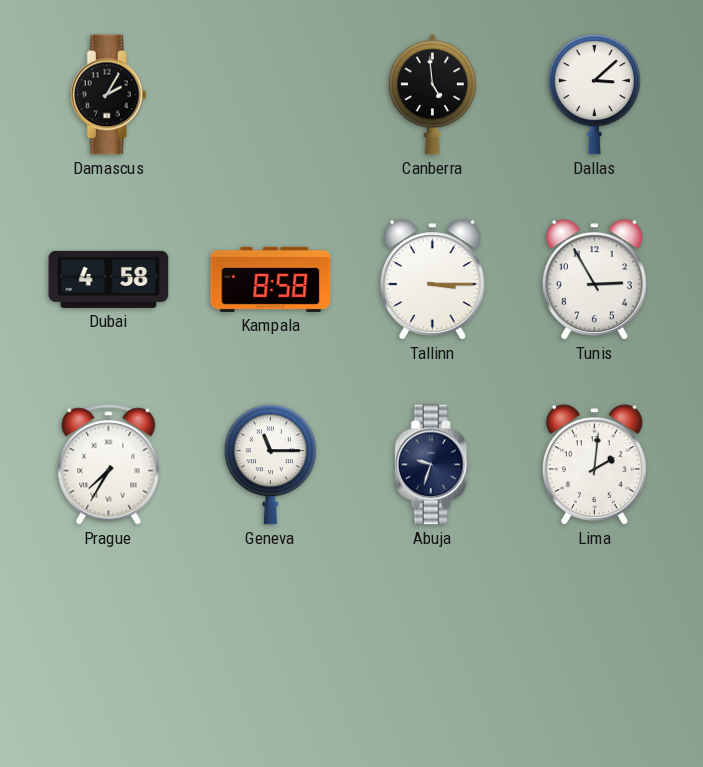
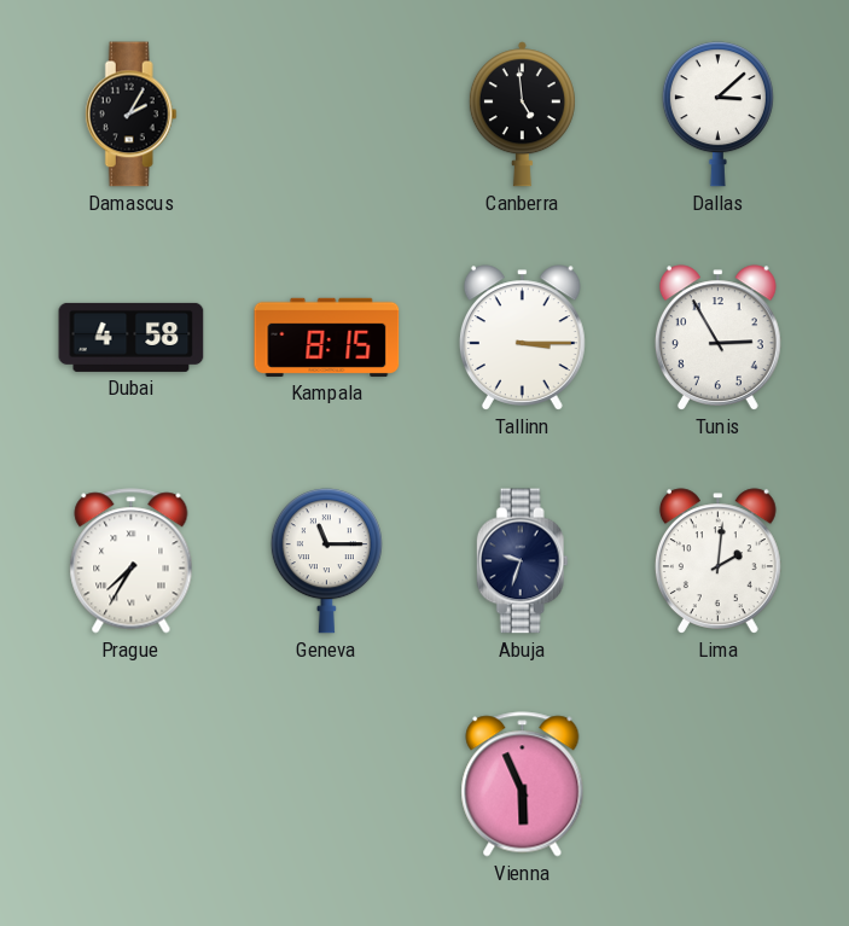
Kampala: 8:58 -> 8:15
Vienna: none -> 5:56
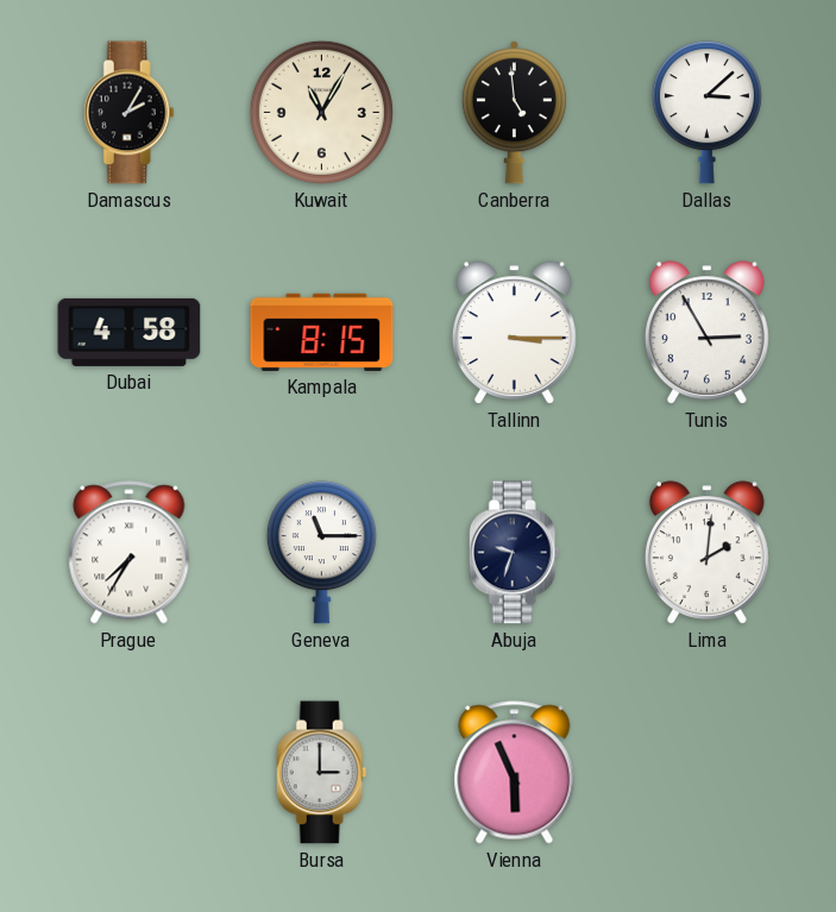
Kuwait: none -> 11:05
Bursa: none -> 3:00
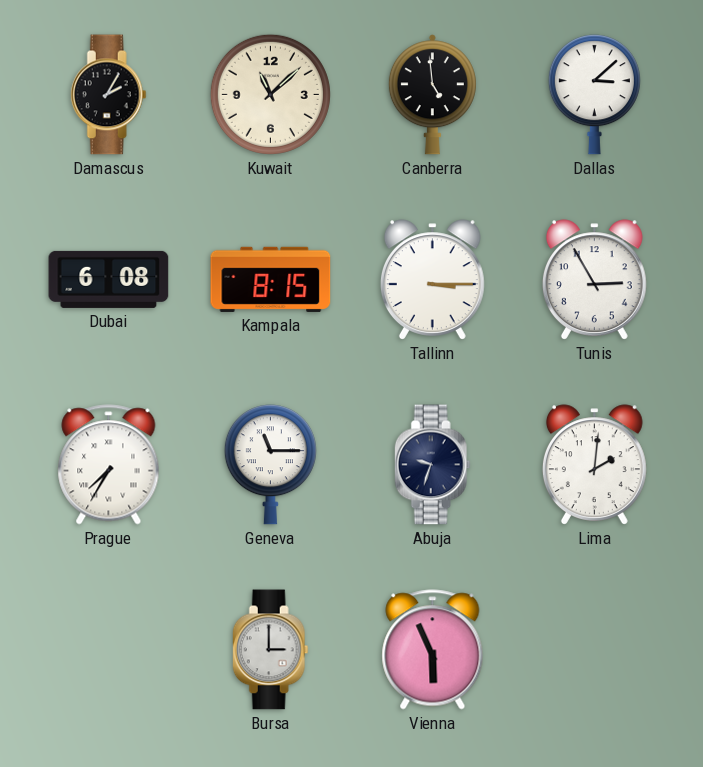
Kuwait: 11:05 -> 11:08
Dubai: 4:58 -> 6:08
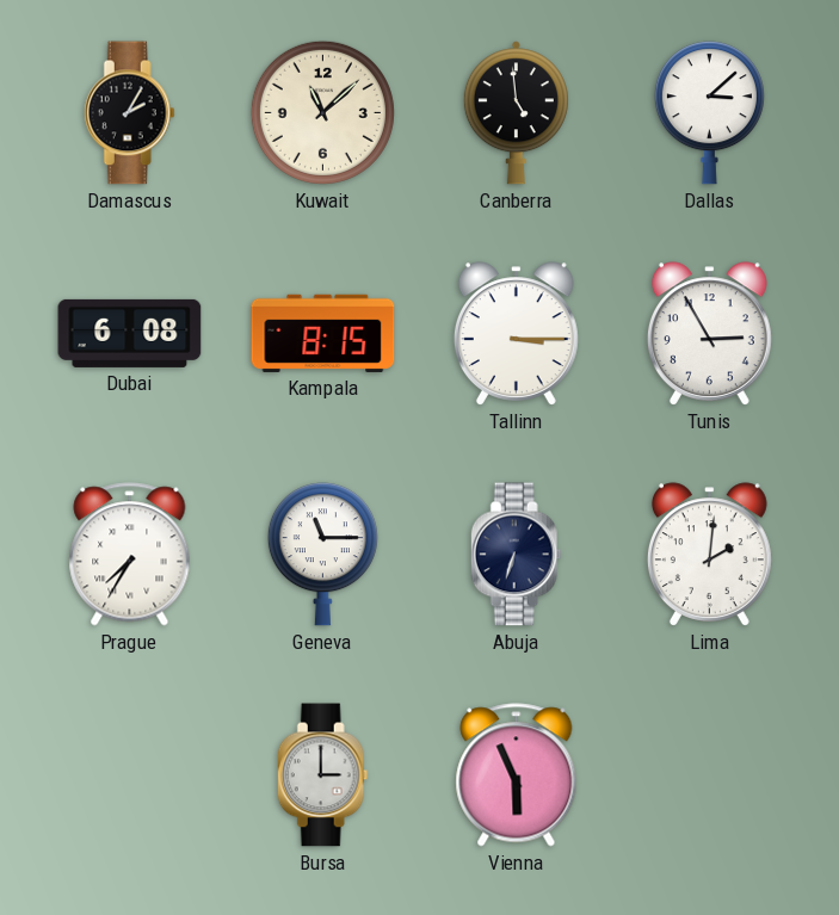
Abuja: 9:33 -> 6:33
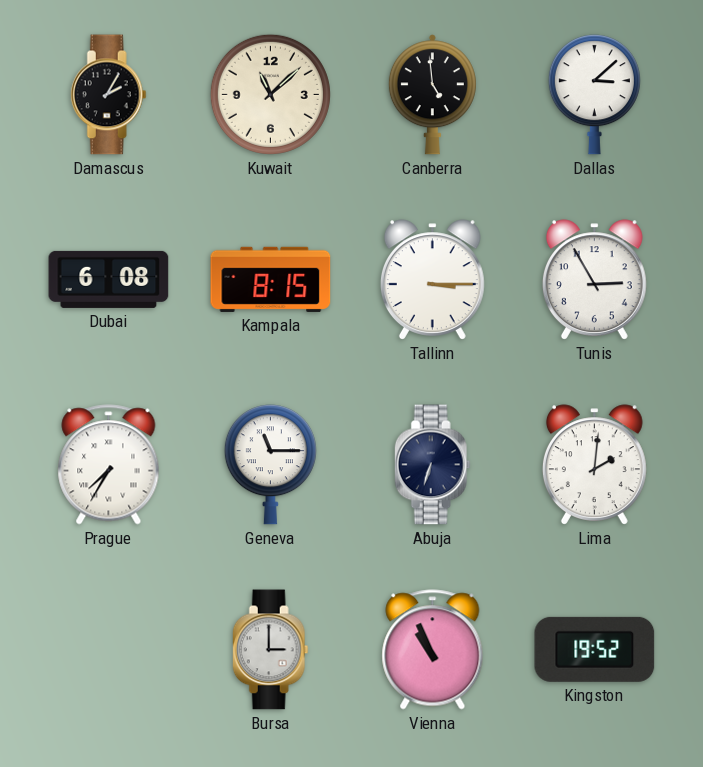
Vienna: 5:56 -> 10:56
Kingston: none -> 19:52
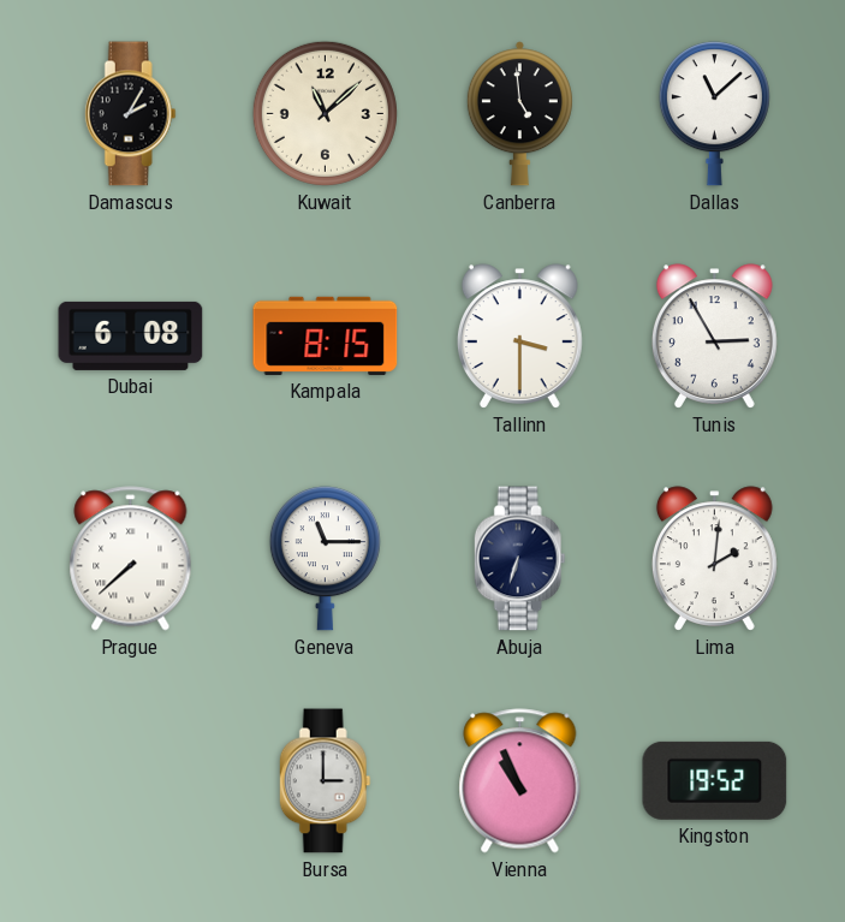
Dallas: 3:08 -> 11:08
Tallinn: 3:15 -> 3:30
Prague: 7:35 -> 7:38
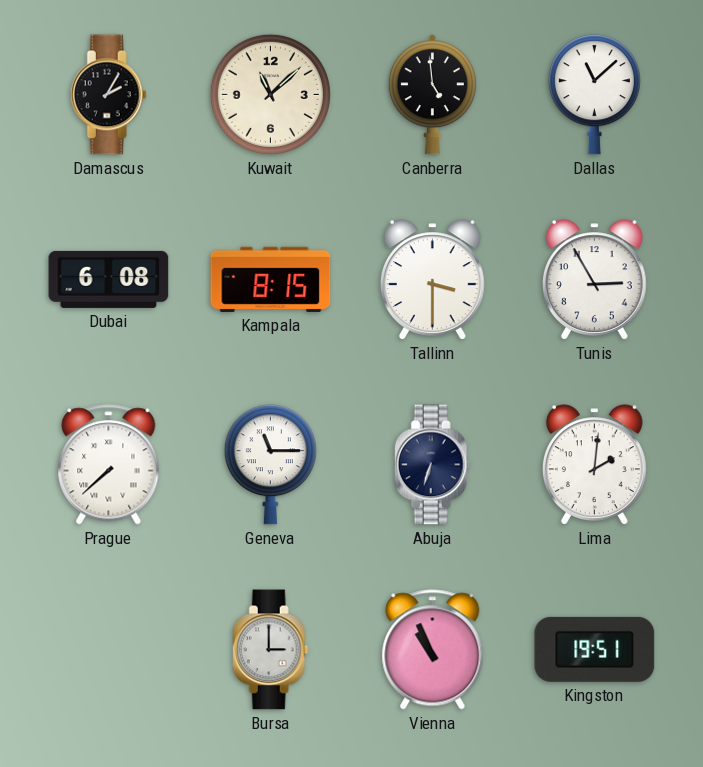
Kingston: 19:52 -> 19:51
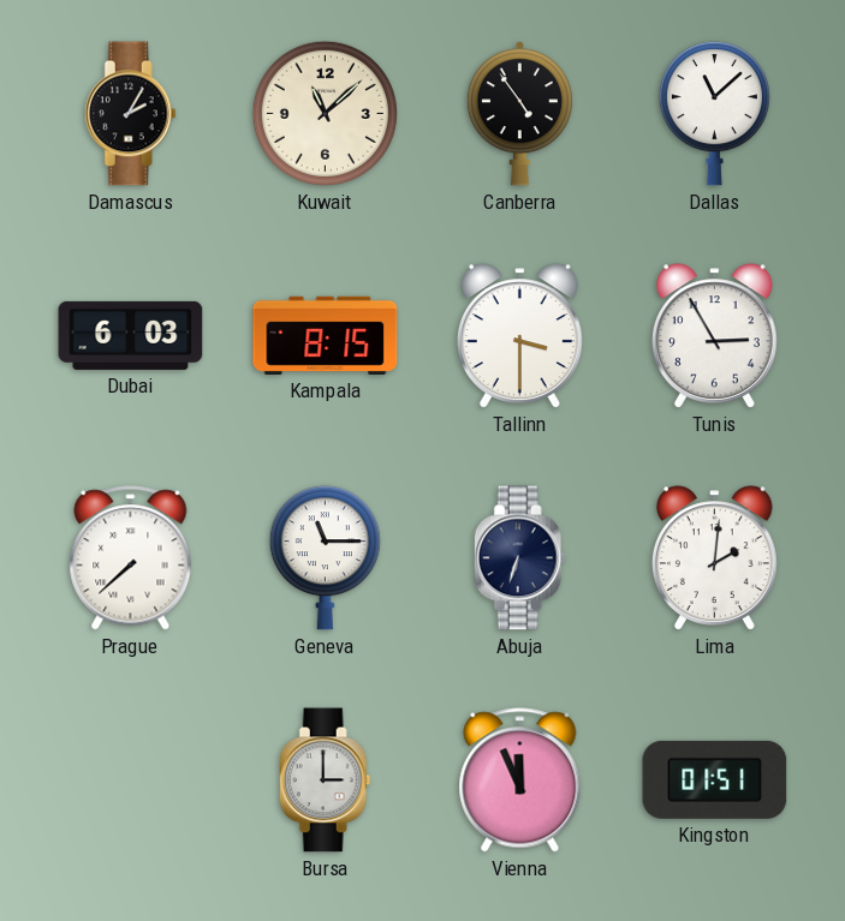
Canberra: 4:59 -> 4:54
Dubai: 6:08 -> 6:03
Vienna: 10:56 -> 11:56
Kingston: 19:51 -> 01:51
